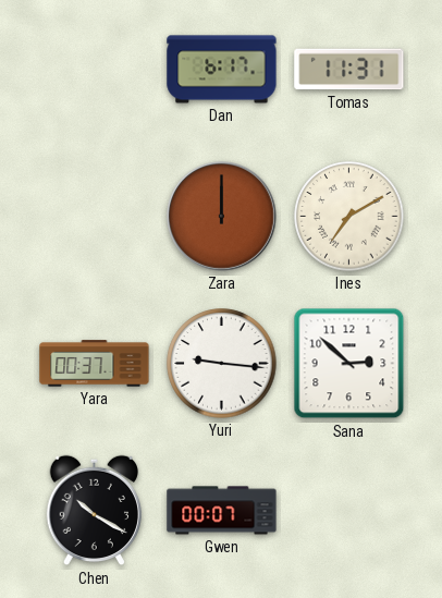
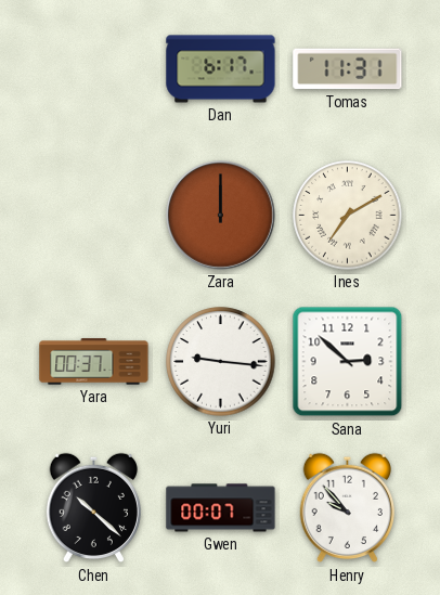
Chen: 10:20 -> 10:22
Henry: none -> 9:53
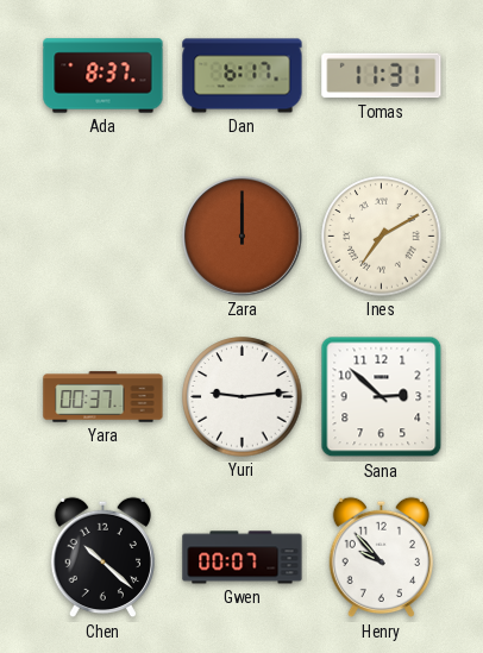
Ada: none -> 8:37
Yuri: 9:16 -> 9:14
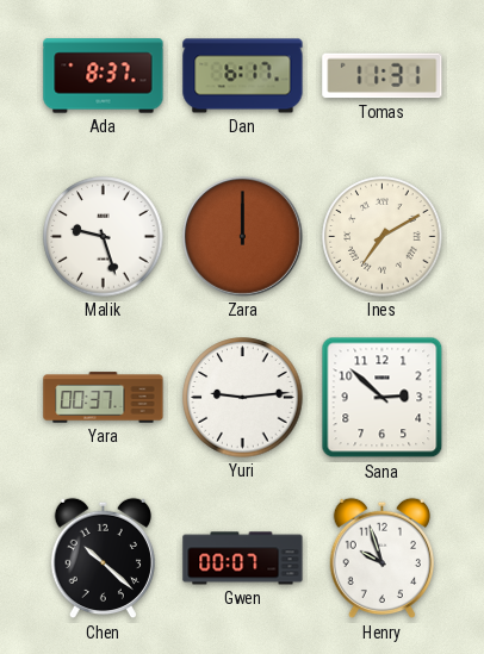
Malik: none -> 9:27
Henry: 9:53 -> 9:57
